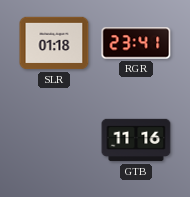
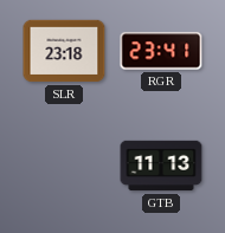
SLR: 01:18 -> 23:18
GTB: 11:16 -> 11:13
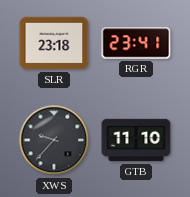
XWS: none -> 9:37
GTB: 11:13 -> 11:10
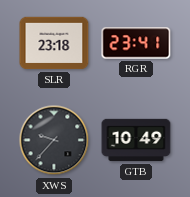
GTB: 11:10 -> 10:49
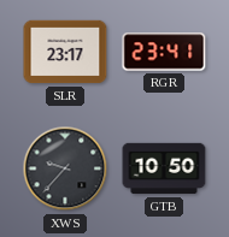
SLR: 23:18 -> 23:17
GTB: 10:49 -> 10:50
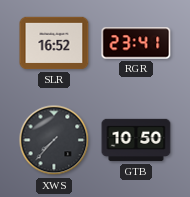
SLR: 23:17 -> 16:52
XWS: 9:37 -> 7:37
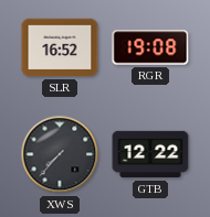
RGR: 23:41 -> 19:08
GTB: 10:50 -> 12:22
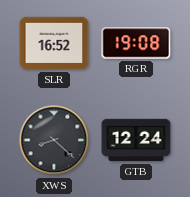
XWS: 7:37 -> 8:22
GTB: 12:22 -> 12:24
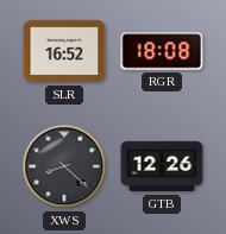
RGR: 19:08 -> 18:08
GTB: 12:24 -> 12:26
